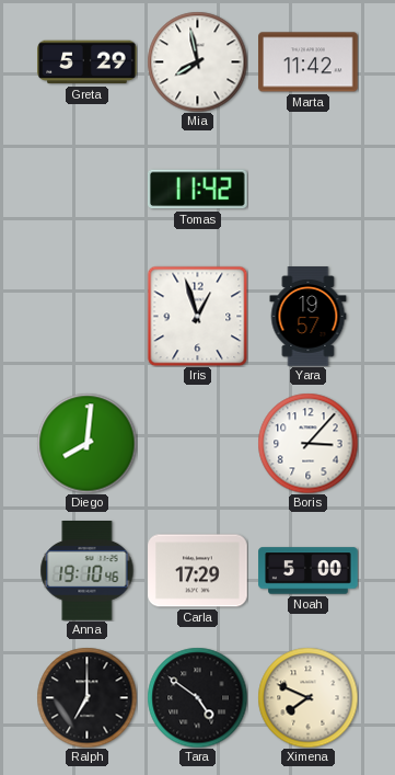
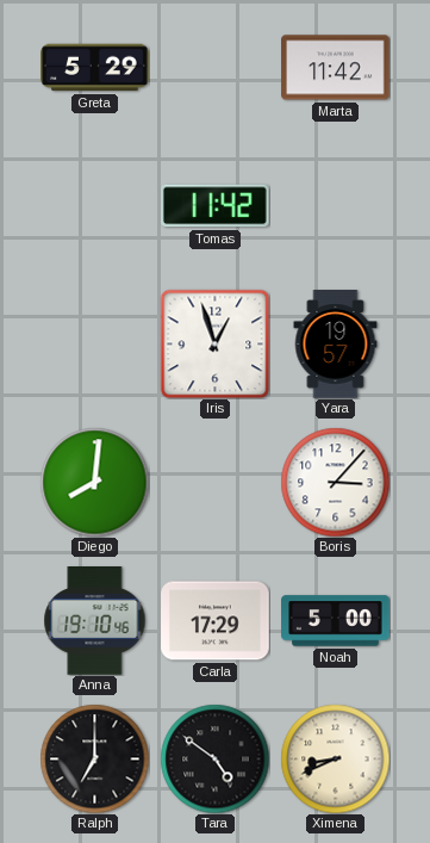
Mia: 7:58 -> none
Ximena: 7:49 -> 8:41
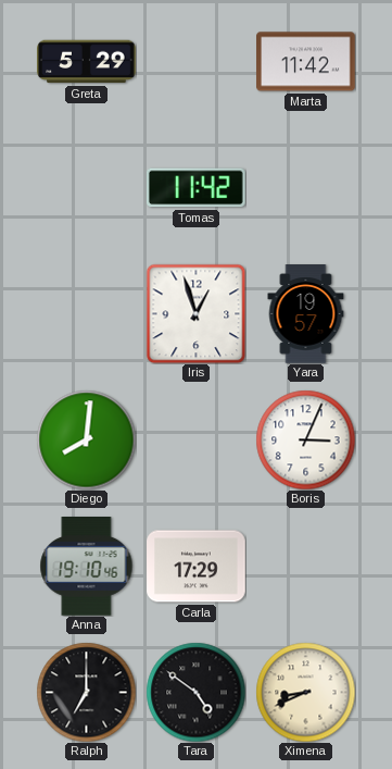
Boris: 3:07 -> 3:04
Noah: 5:00 -> none
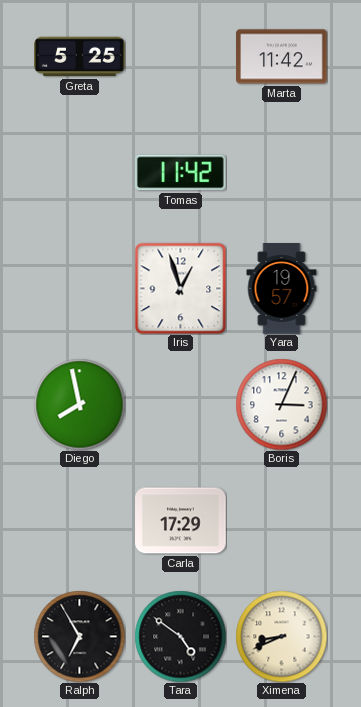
Greta: 5:29 -> 5:25
Diego: 8:01 -> 7:58
Anna: 19:10 -> none
Ralph: 7:00 -> 6:55
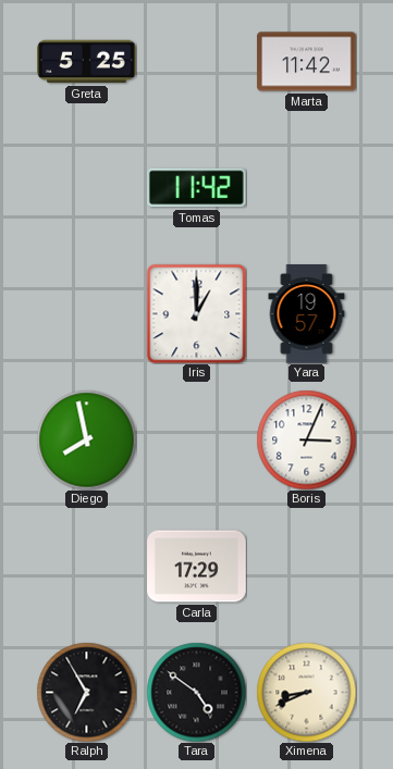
Iris: 12:57 -> 1:00
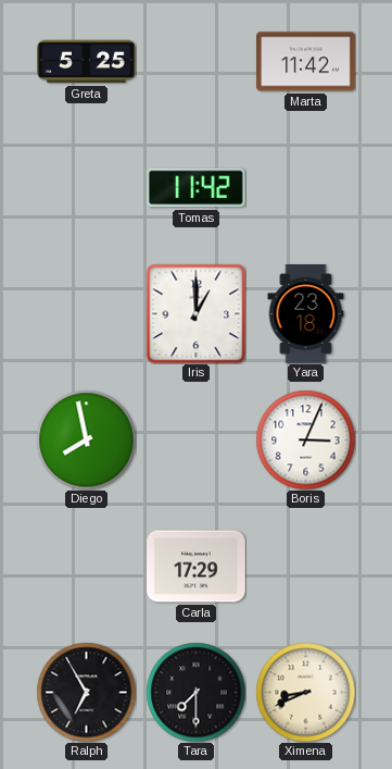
Yara: 19:57 -> 23:18
Tara: 4:51 -> 7:30
